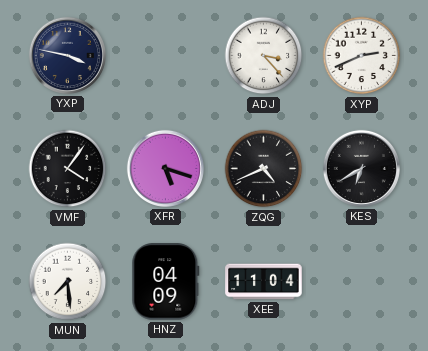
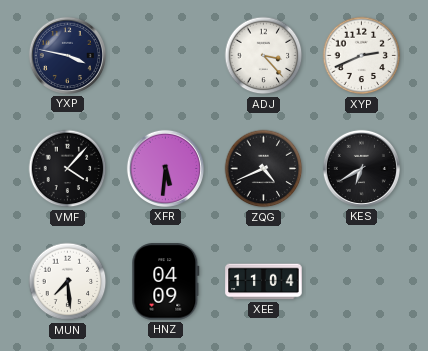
VMF: 4:06 -> 4:07
XFR: 5:18 -> 5:31
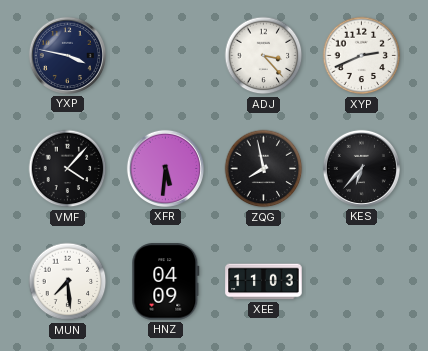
ZQG: 4:41 -> 7:58
KES: 6:40 -> 6:37
XEE: 11:04 -> 11:03
